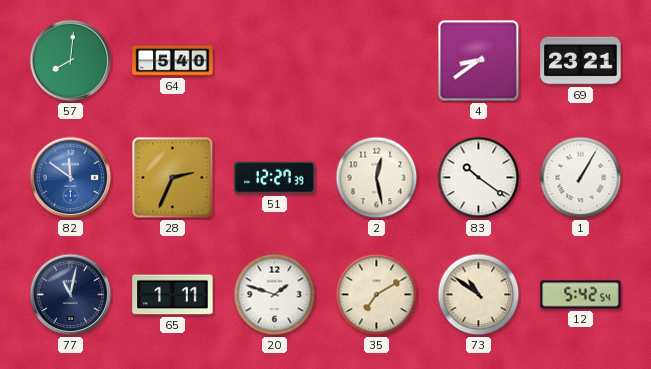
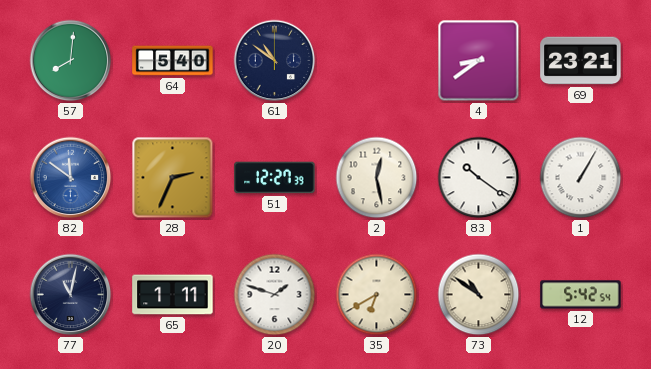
61: none -> 10:51
35: 7:10 -> 6:40
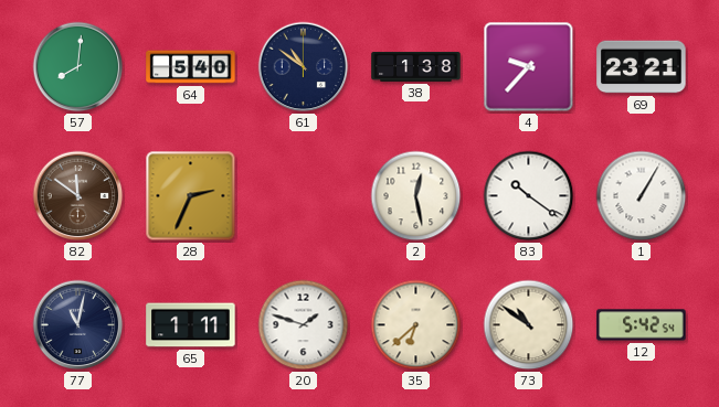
38: none -> 1:38
4: 8:39 -> 9:37
82 dial: blue -> brown
51: 12:27 -> none
35: 6:40 -> 6:38
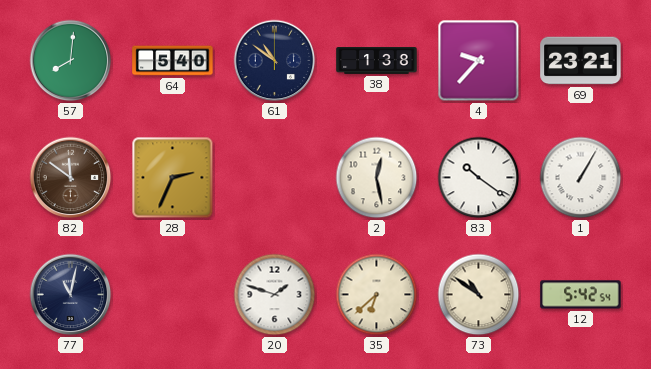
65: 1:11 -> none
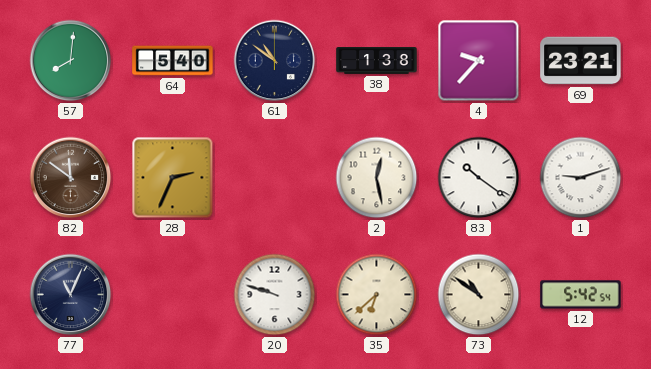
1: 1:05 -> 9:12
77: 11:02 -> 11:04
20: 1:48 -> 9:48
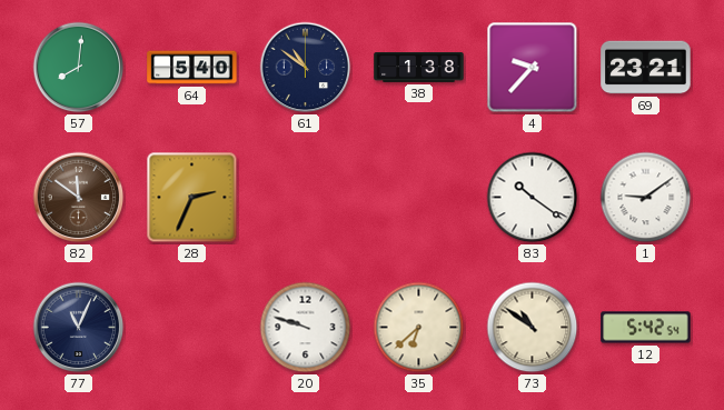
2: 12:28 -> none
1: 9:12 -> 9:09
